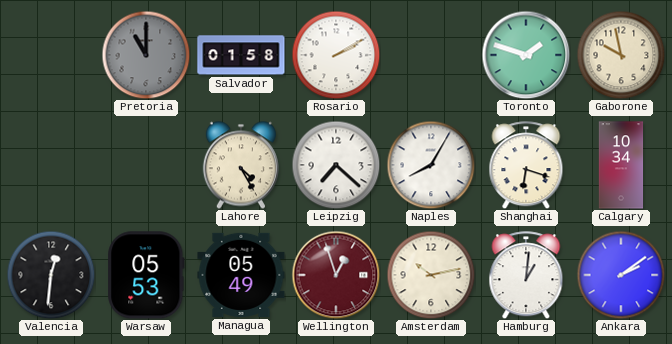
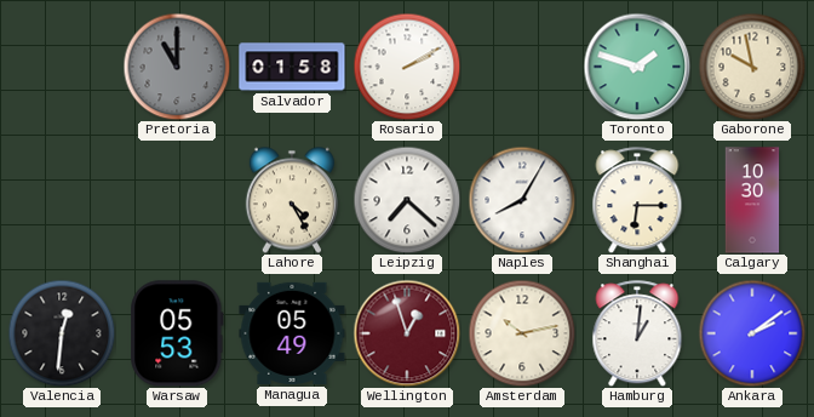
Shanghai: 6:18 -> 6:15
Calgary: 10:34 -> 10:30
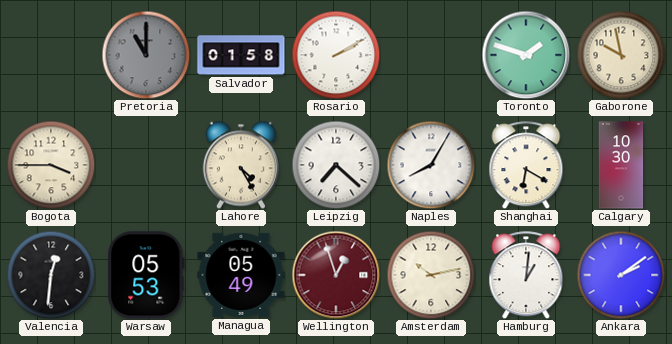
Bogota: none -> 3:45
Shanghai: 6:15 -> 6:20
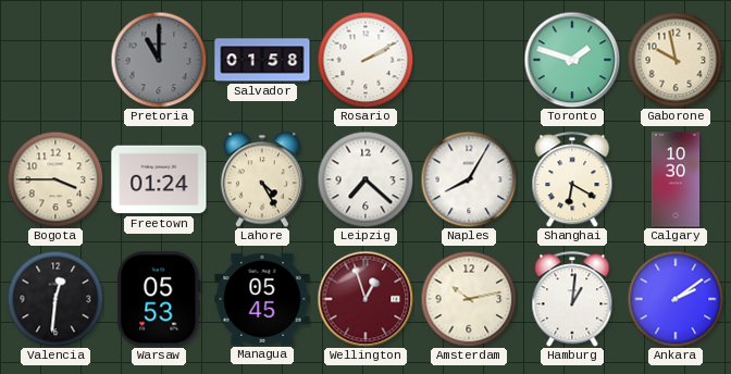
Freetown: none -> 01:24
Managua: 05:49 -> 05:45
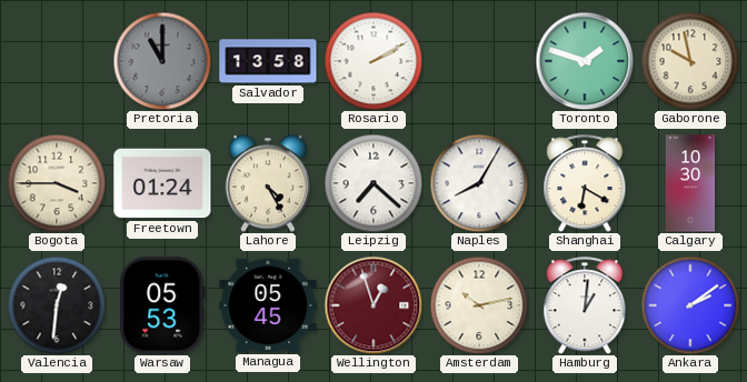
Salvador: 01:58 -> 13:58
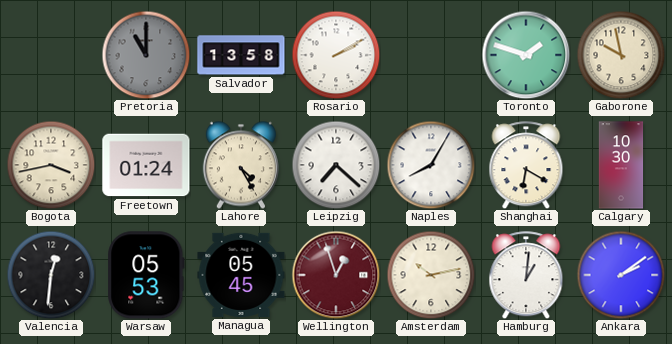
Bogota: 3:45 -> 3:43
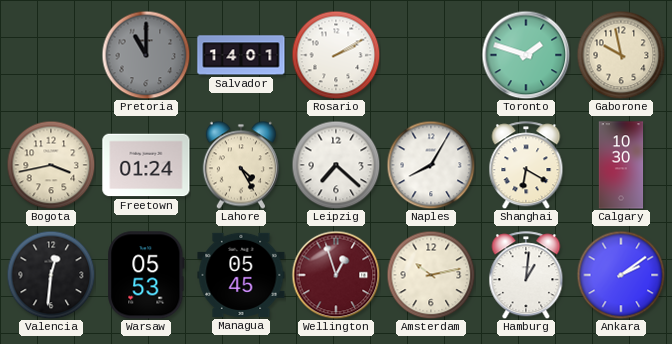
Salvador: 13:58 -> 14:01
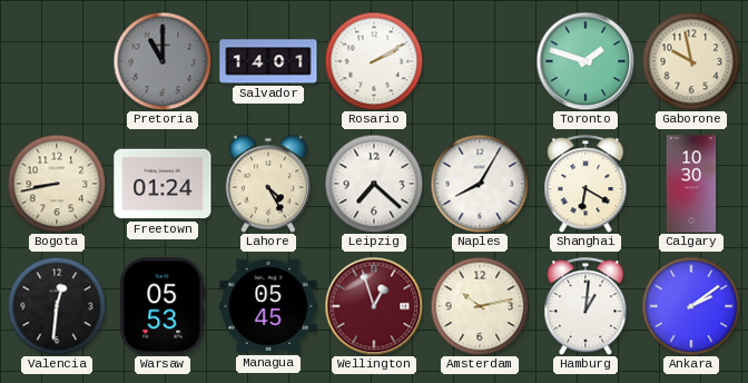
Bogota: 3:43 -> 8:43
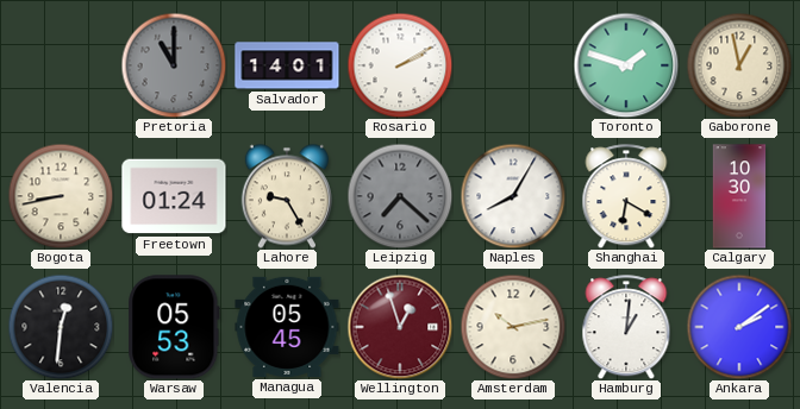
Gaborone: 9:58 -> 12:58
Lahore: 4:25 -> 9:25
Leipzig dial: white -> grey
